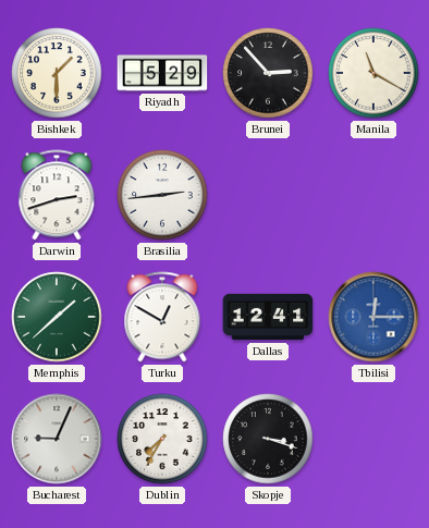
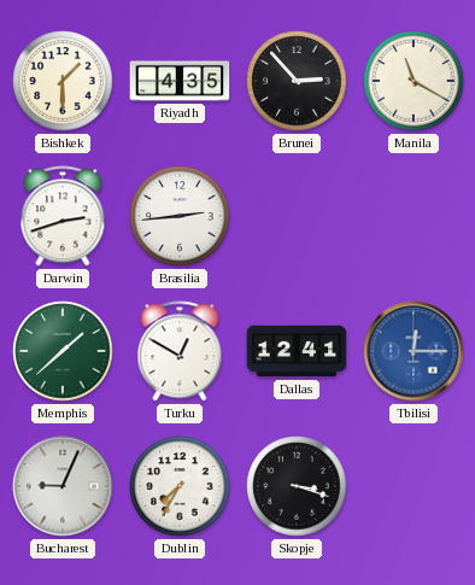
Riyadh: 5:29 -> 4:35
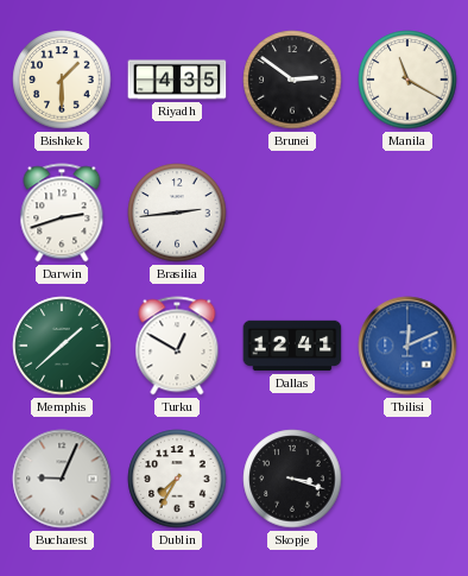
Brunei: 2:53 -> 2:51
Tbilisi: 12:15 -> 12:11
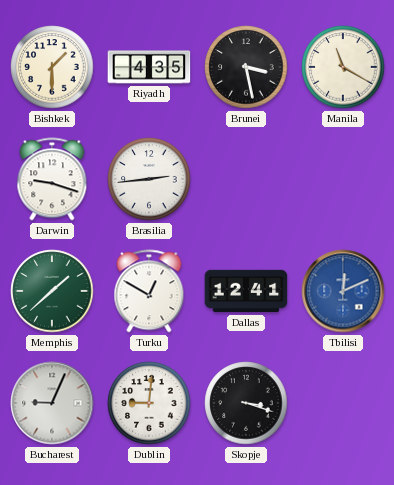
Brunei: 2:51 -> 3:28
Darwin: 2:42 -> 9:18
Dublin: 7:35 -> 9:01
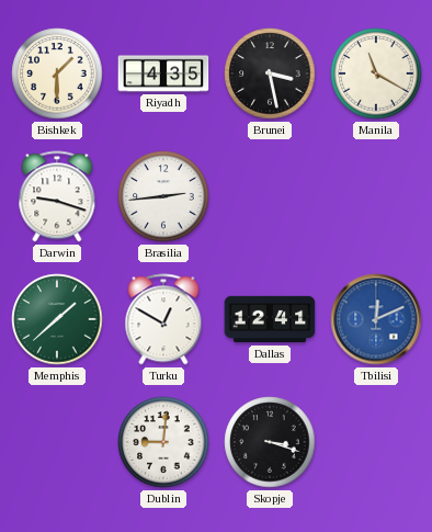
Bucharest: 9:04 -> none
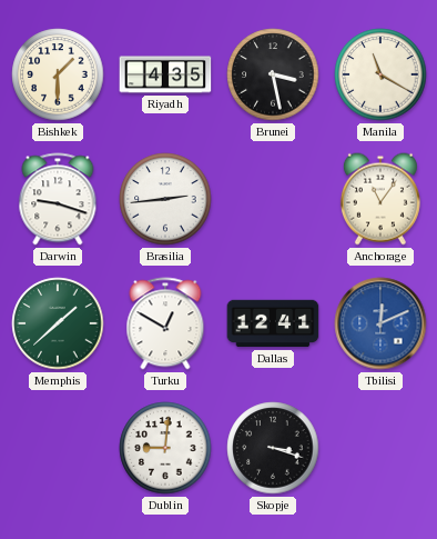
Anchorage: none -> 11:06
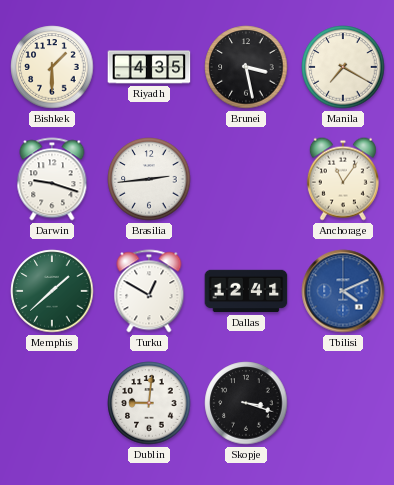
Manila: 11:20 -> 7:20
Tbilisi: 12:11 -> 4:11
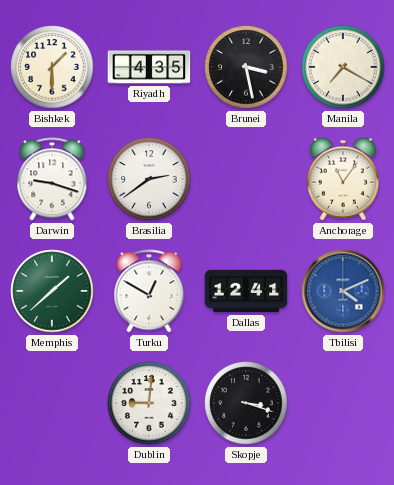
Brasilia: 2:44 -> 2:39
